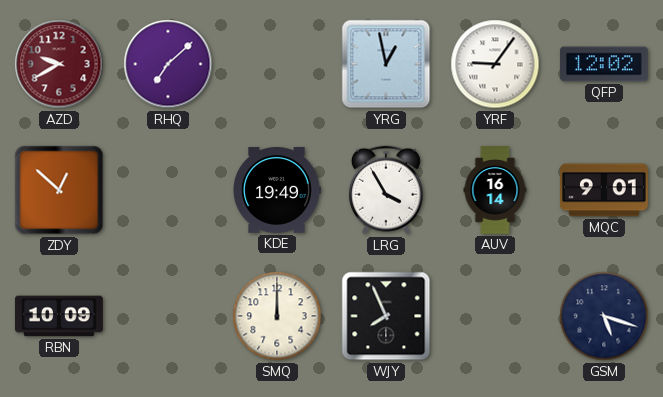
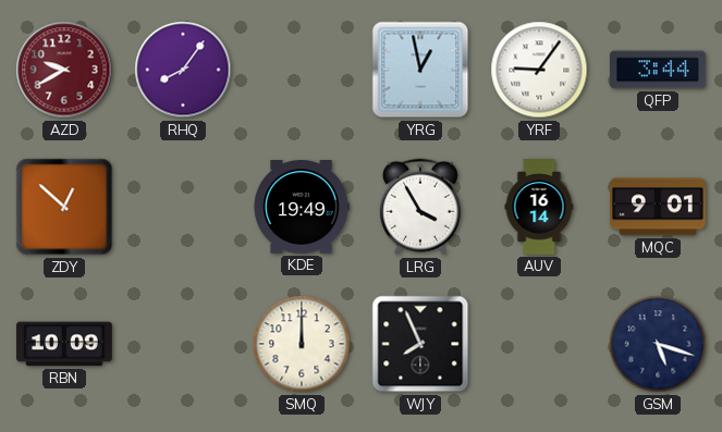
RHQ: 7:08 -> 8:06
QFP: 12:02 -> 3:44
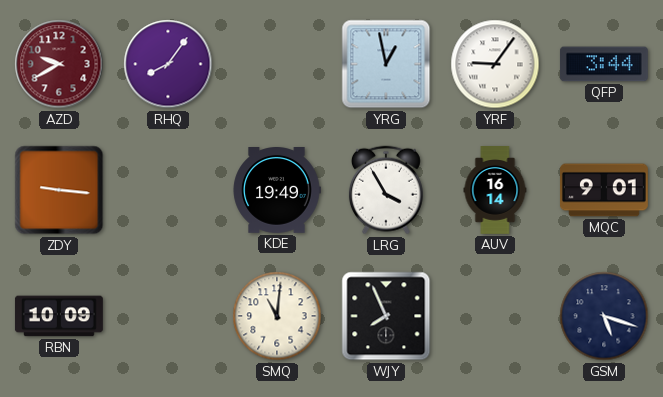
ZDY: 12:52 -> 9:16
SMQ: 12:00 -> 11:01
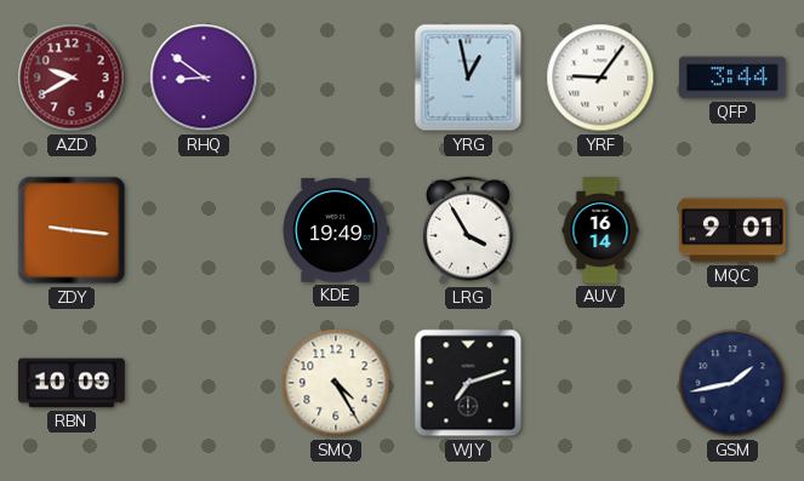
RHQ: 8:06 -> 8:51
SMQ: 11:01 -> 4:25
WJY: 7:56 -> 7:12
GSM: 5:18 -> 1:43
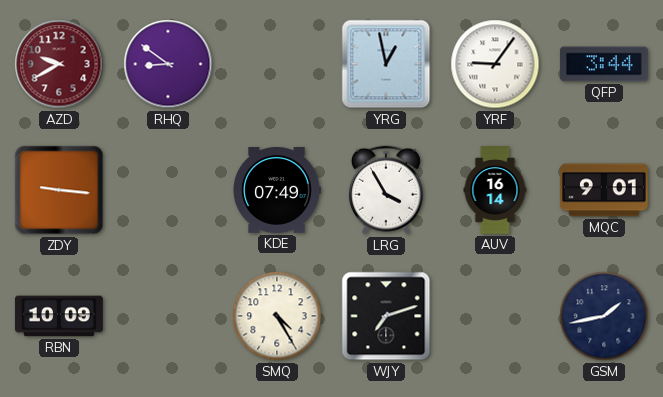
KDE: 19:49 -> 07:49
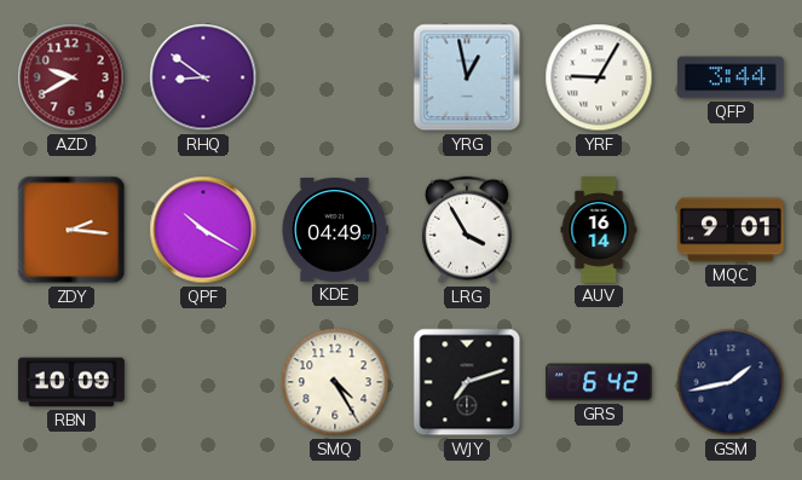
YRF: 9:06 -> 9:05
ZDY: 9:16 -> 2:16
QPF: none -> 10:20
KDE: 07:49 -> 04:49
GRS: none -> 6:42
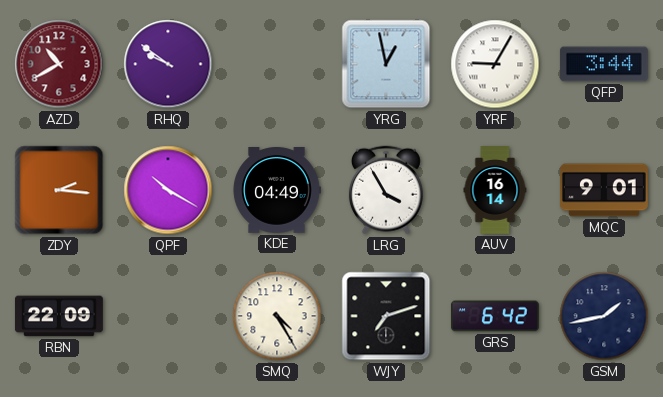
AZD: 9:40 -> 10:40
RHQ: 8:51 -> 9:51
RBN: 10:09 -> 22:09
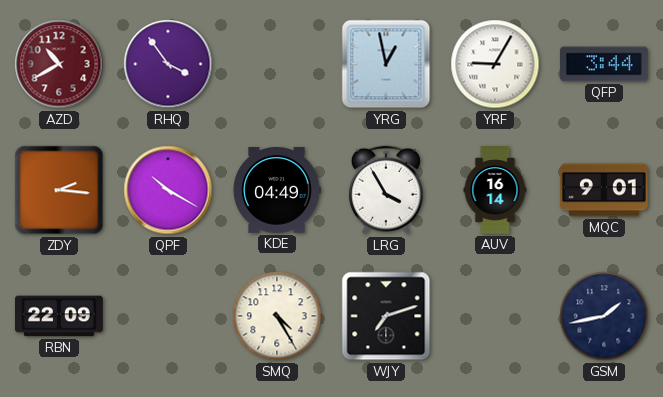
RHQ: 9:51 -> 3:54
GRS: 6:42 -> none
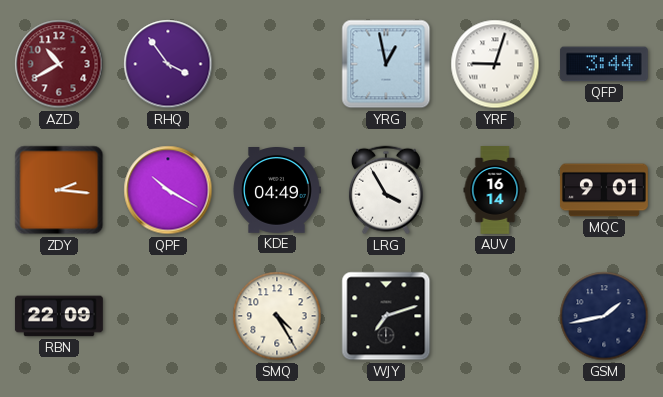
YRF: 9:05 -> 9:03
